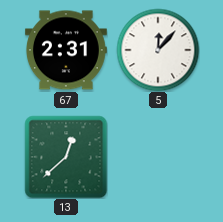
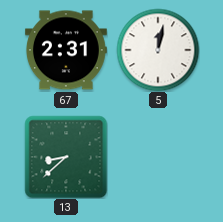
5: 12:07 -> 12:02
13: 12:38 -> 8:38
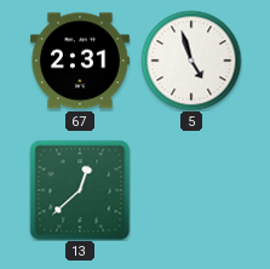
5: 12:02 -> 4:57
13: 8:38 -> 12:38
